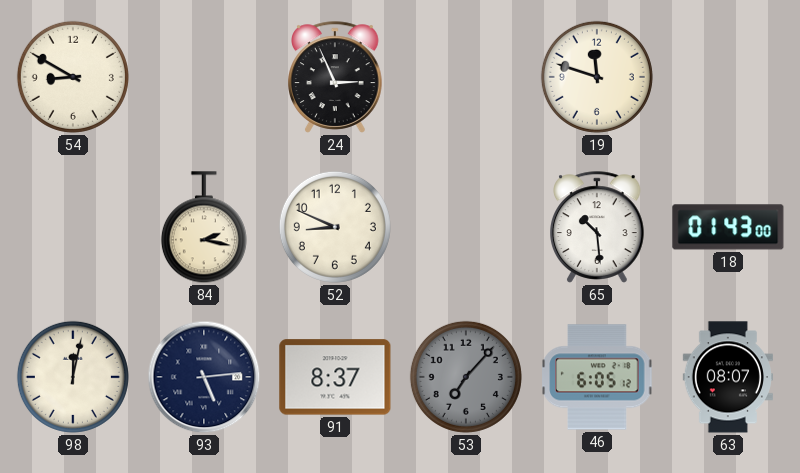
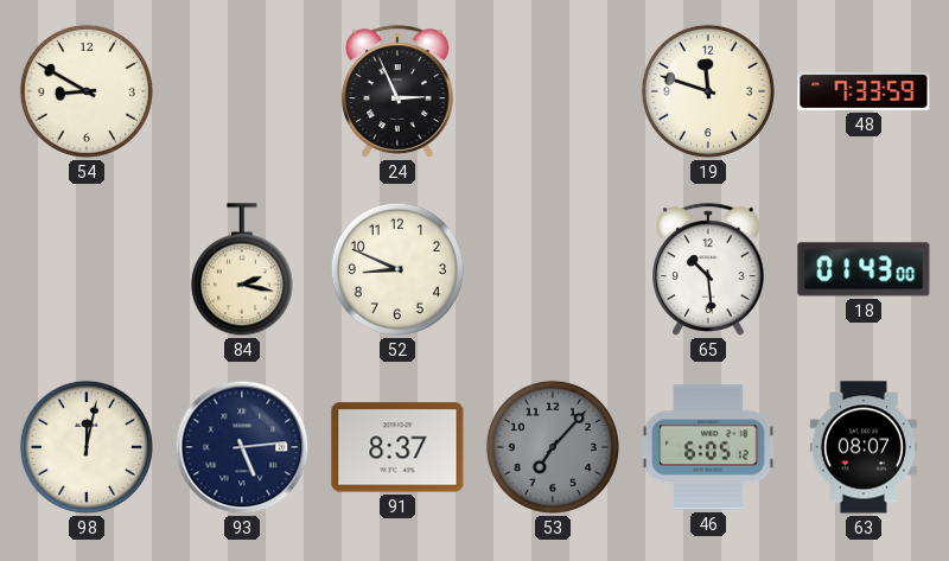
48: none -> 7:33
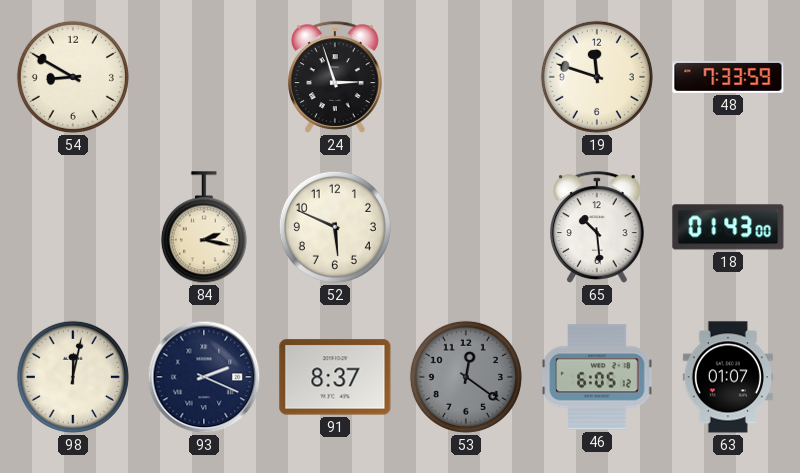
24: 2:56 -> 2:57
52: 8:49 -> 5:49
93: 5:14 -> 2:19
53: 7:07 -> 12:21
63: 08:07 -> 01:07
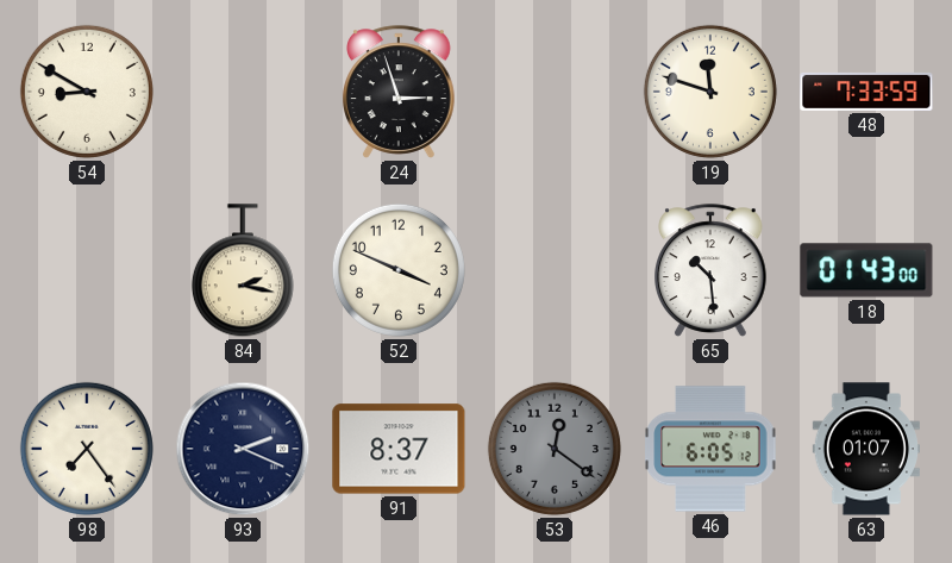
52: 5:49 -> 3:49
98: 12:02 -> 7:24
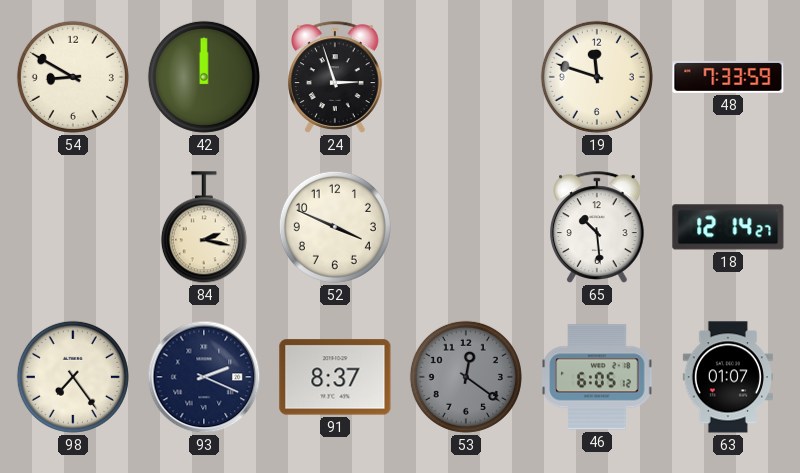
42: none -> 12:00
18: 01:43 -> 12:14
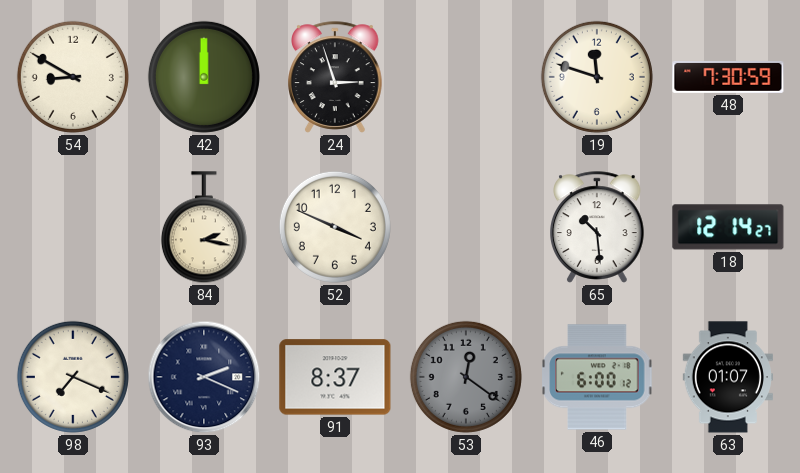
48: 7:33 -> 7:30
98: 7:24 -> 7:19
46: 6:05 -> 6:00
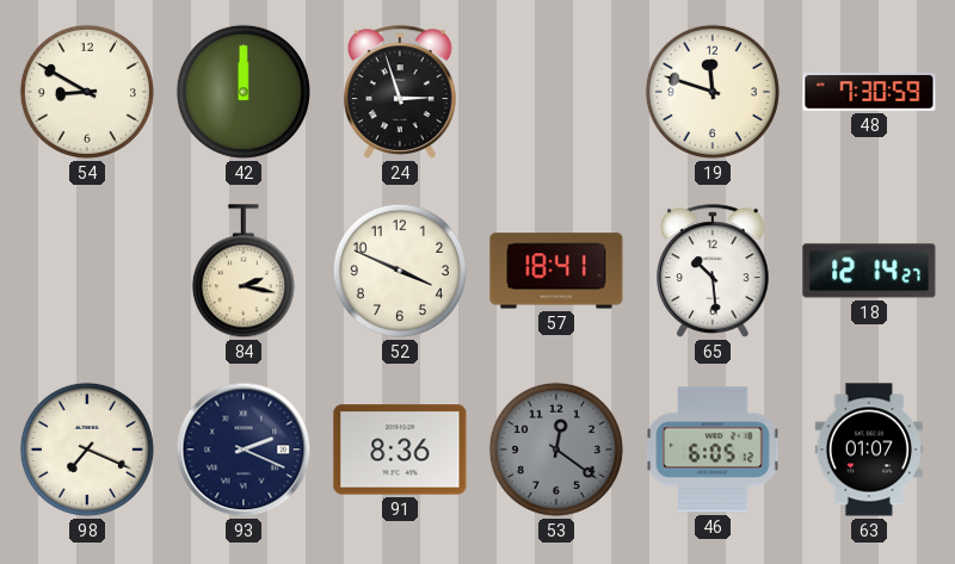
57: none -> 18:41
91: 8:37 -> 8:36
46: 6:00 -> 6:05
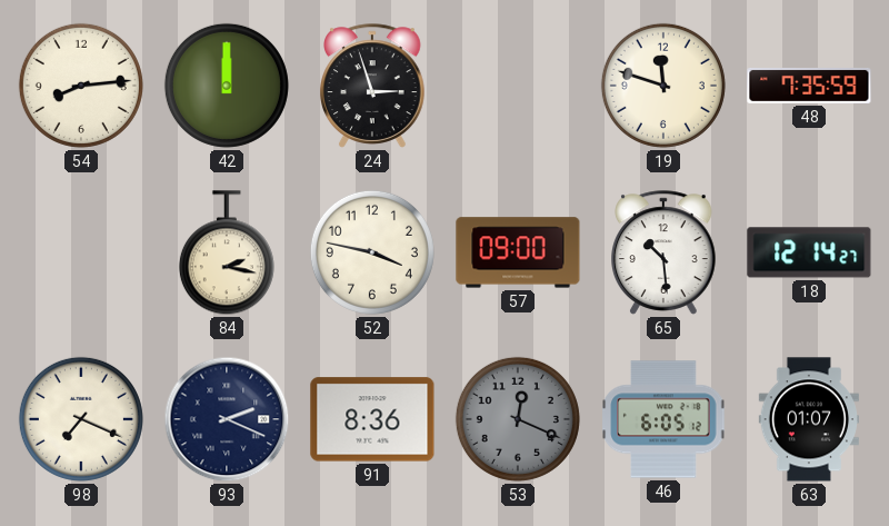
54: 8:50 -> 8:14
48: 7:30 -> 7:35
52: 3:49 -> 3:47
57: 18:41 -> 09:00
53: 12:21 -> 12:19
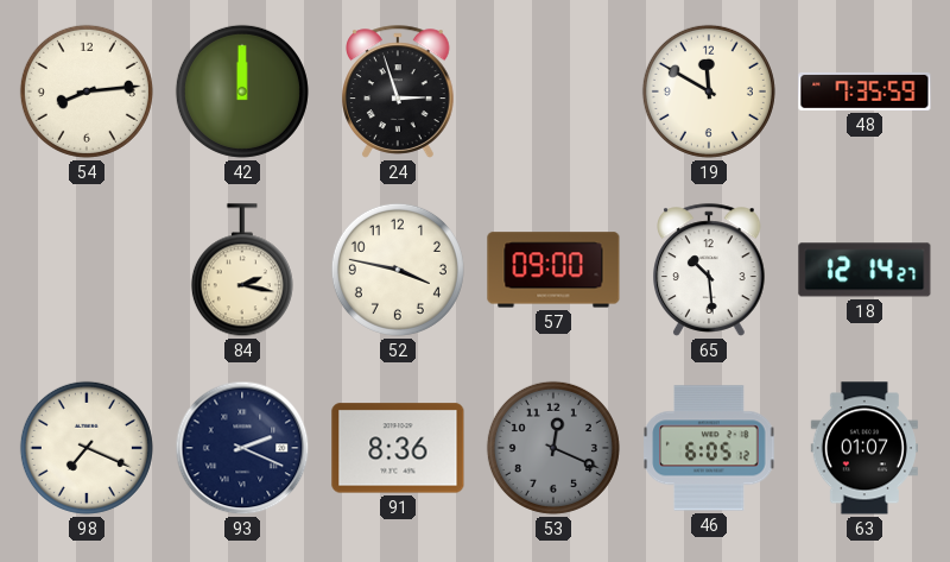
19: 11:48 -> 11:50
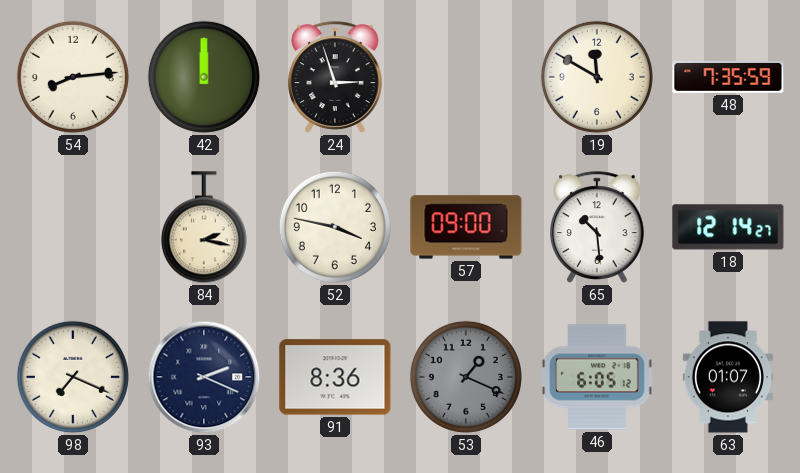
53: 12:19 -> 1:19
